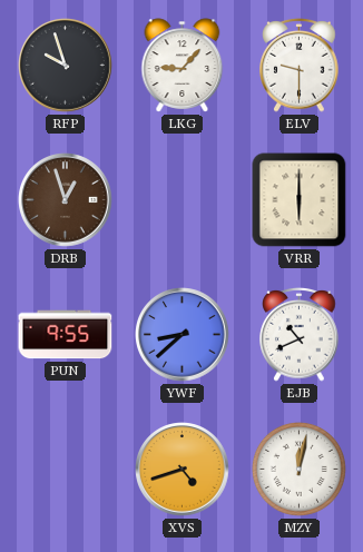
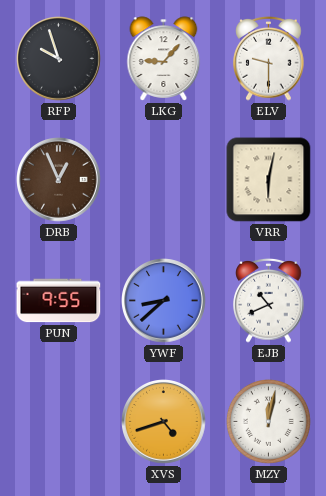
DRB: 12:57 -> 12:56
VRR: 6:00 -> 6:02
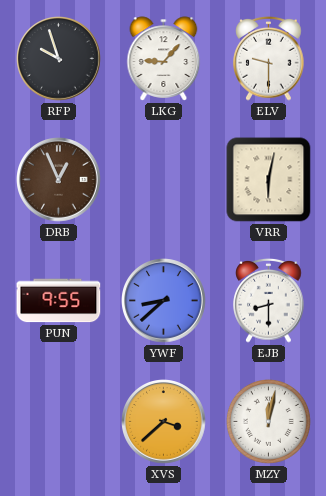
EJB: 10:41 -> 8:30
XVS: 4:42 -> 3:38
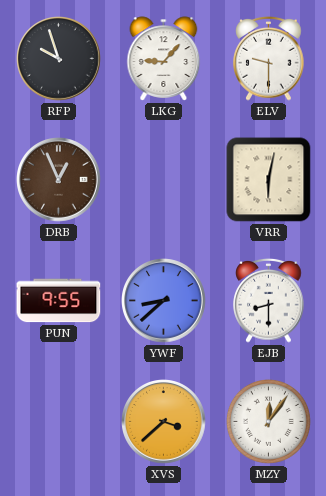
MZY: 12:02 -> 12:06
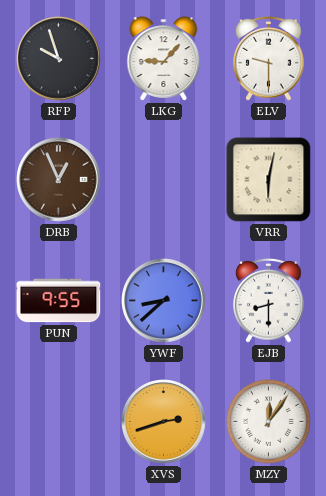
XVS: 3:38 -> 2:42
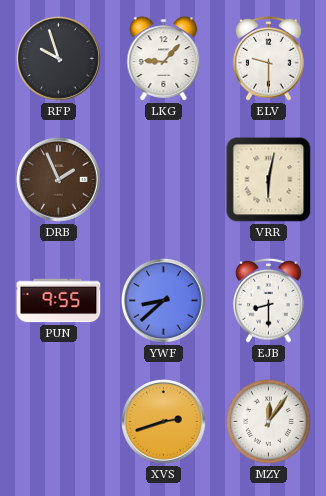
DRB: 12:56 -> 1:56
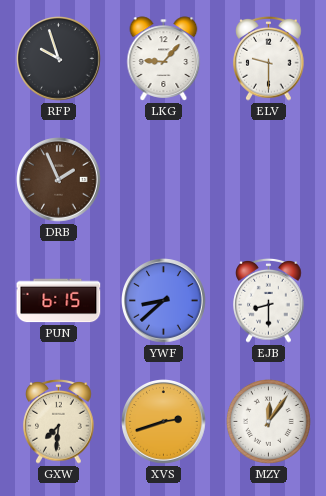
VRR: 6:02 -> none
PUN: 9:55 -> 6:15
GXW: none -> 7:31
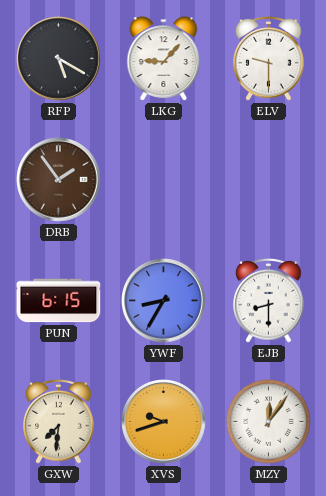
RFP: 9:57 -> 5:20
DRB: 1:56 -> 1:54
YWF: 8:38 -> 8:35
XVS: 2:42 -> 9:42
